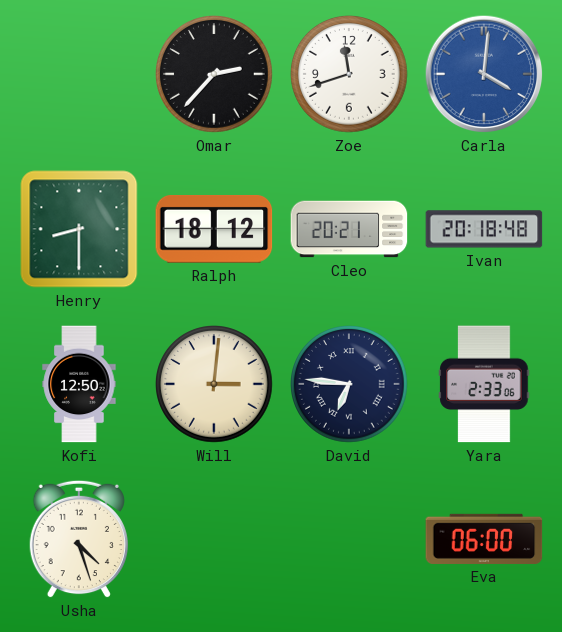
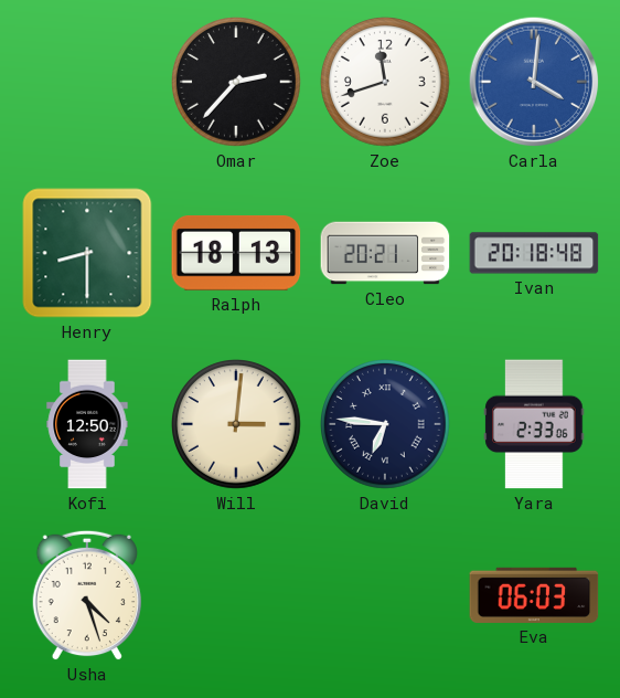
Ralph: 18:12 -> 18:13
Eva: 06:00 -> 06:03
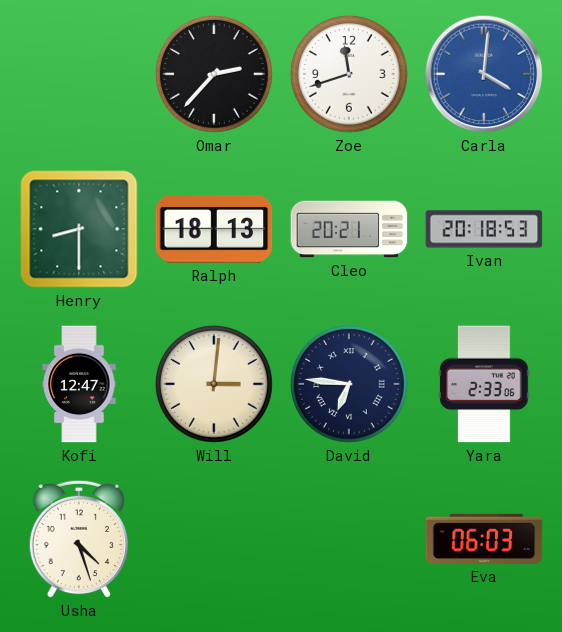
Ivan: 20:18:48 -> 20:18:53
Kofi: 12:50 -> 12:47
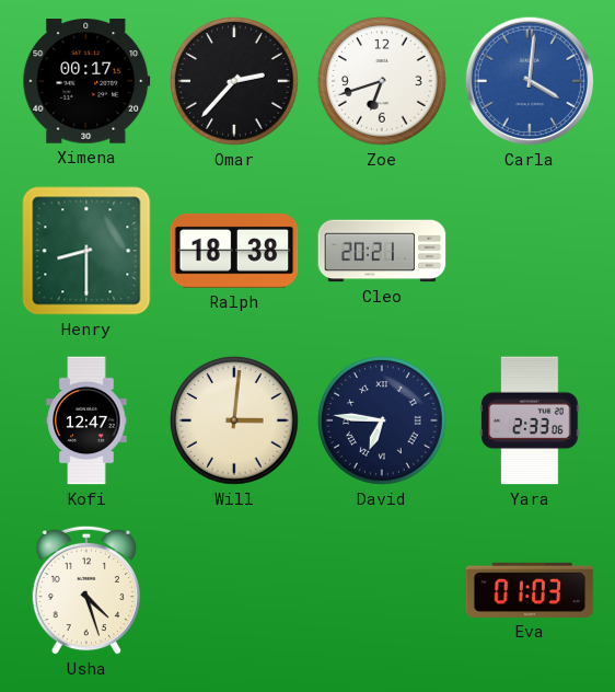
Ximena: none -> 00:17
Zoe: 11:42 -> 6:42
Ralph: 18:13 -> 18:38
Ivan: 20:18 -> none
Eva: 06:03 -> 01:03
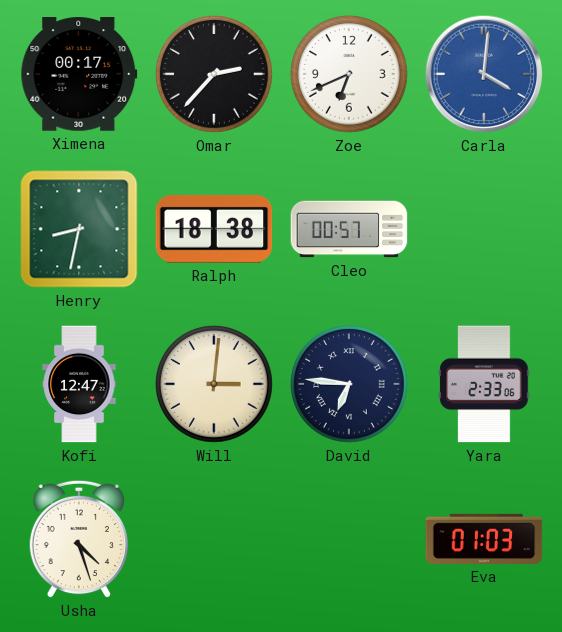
Zoe: 6:42 -> 6:41
Henry: 8:30 -> 8:32
Cleo: 20:21 -> 00:57
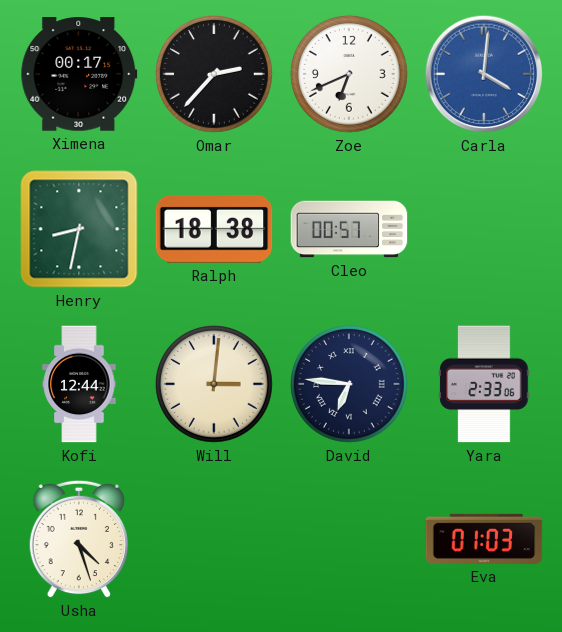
Kofi: 12:47 -> 12:44
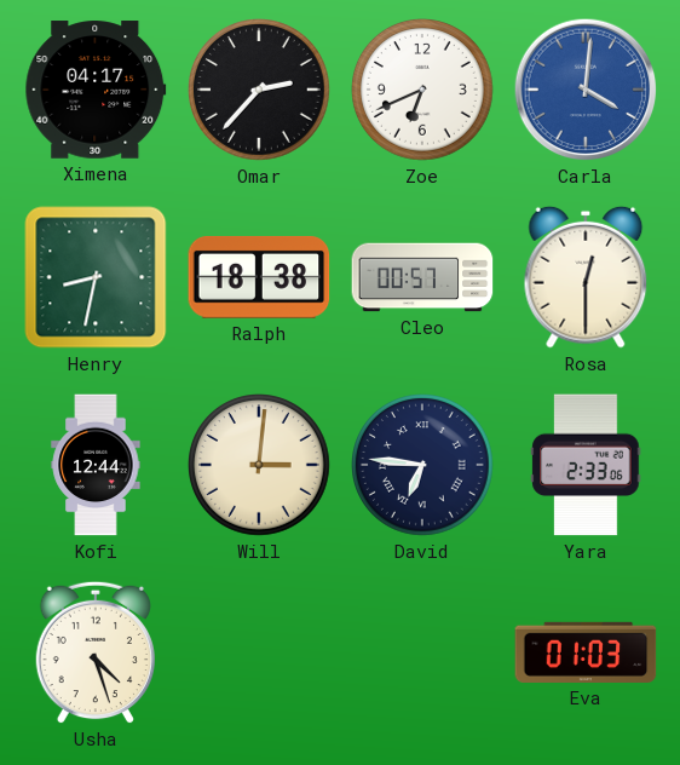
Ximena: 00:17 -> 04:17
Rosa: none -> 12:30
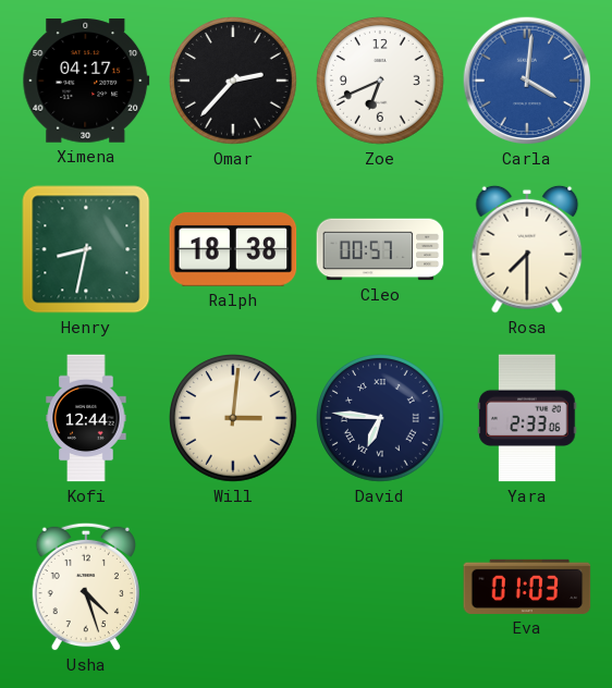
Rosa: 12:30 -> 7:30
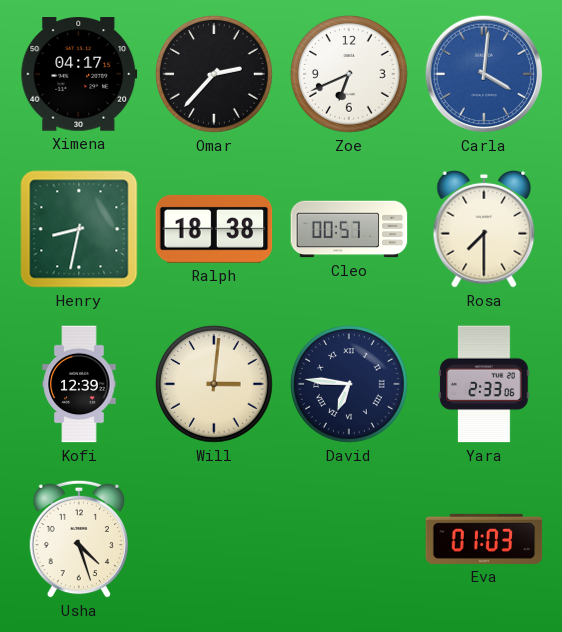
Kofi: 12:44 -> 12:39
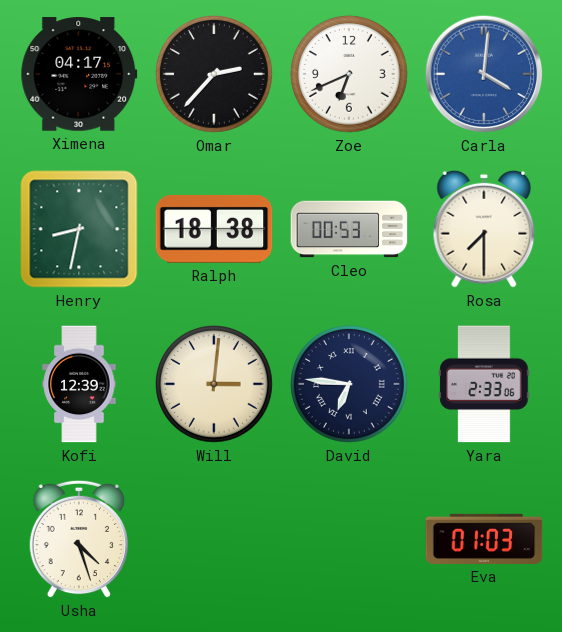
Cleo: 00:57 -> 00:53
